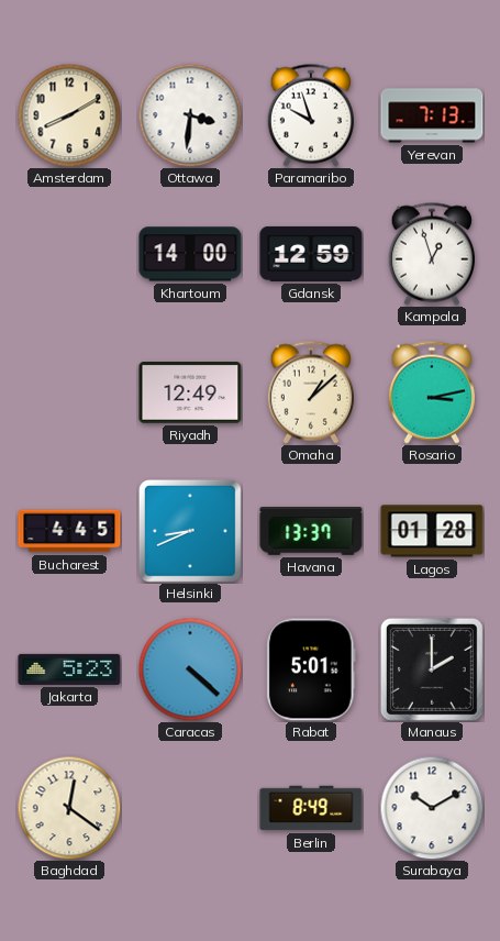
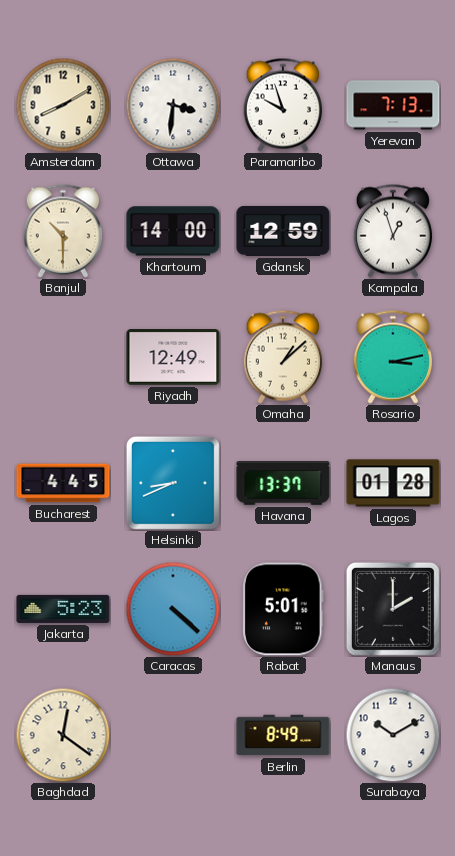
Banjul: none -> 10:30
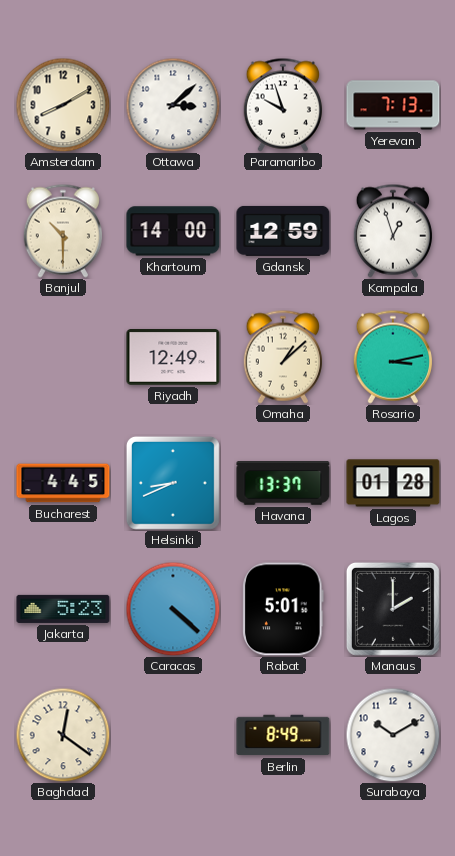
Ottawa: 3:31 -> 3:08
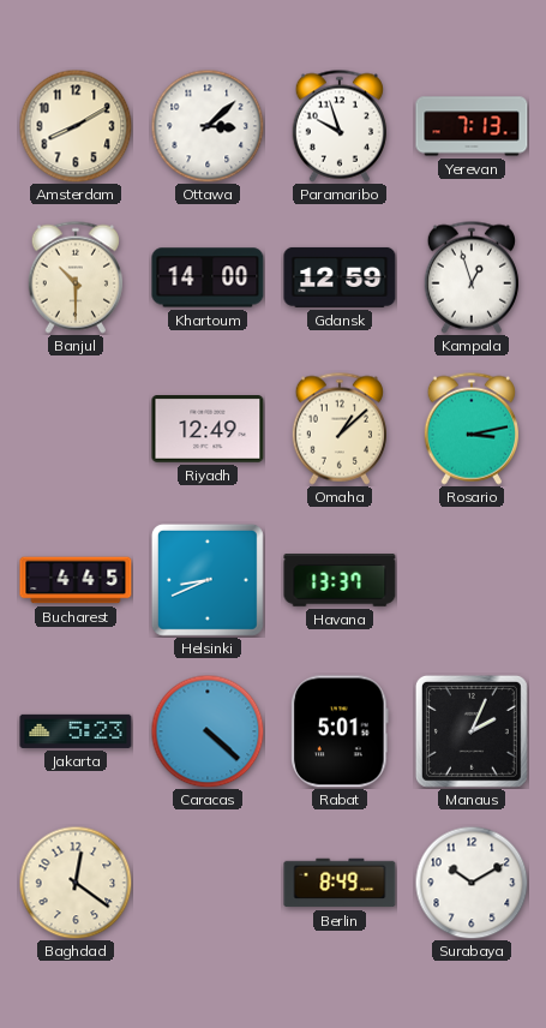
Lagos: 01:28 -> none
Manaus: 2:00 -> 2:04
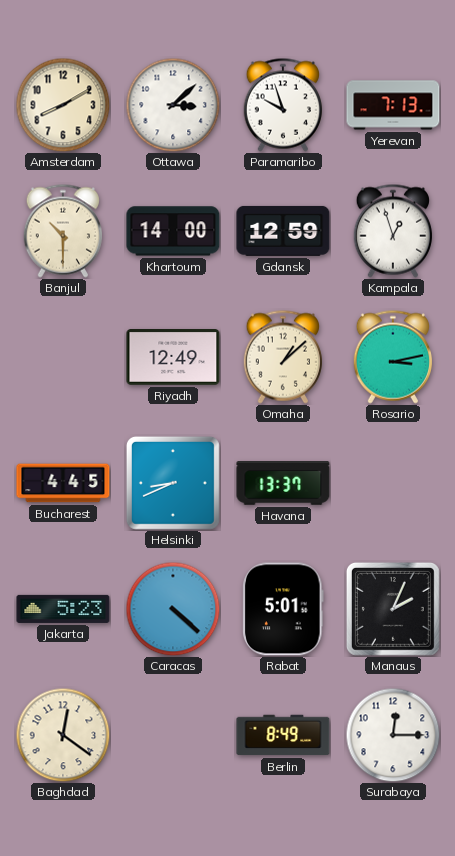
Surabaya: 10:10 -> 12:15
